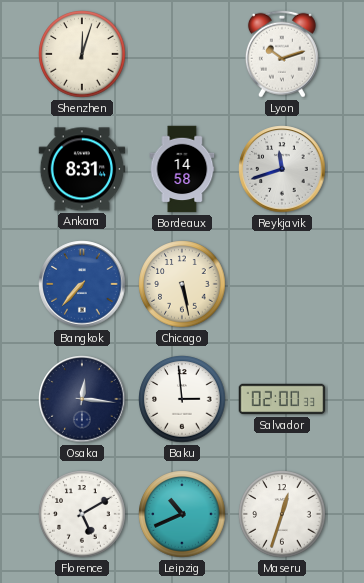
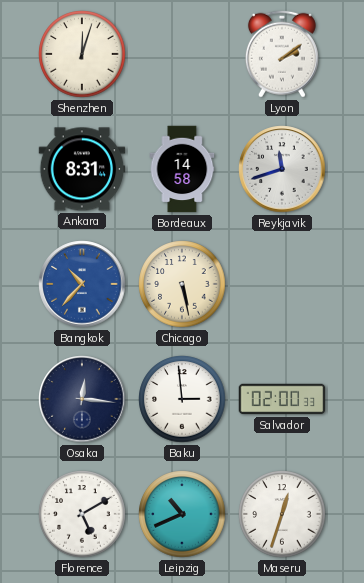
Lyon: 10:12 -> 2:09
Bangkok: 7:37 -> 10:37
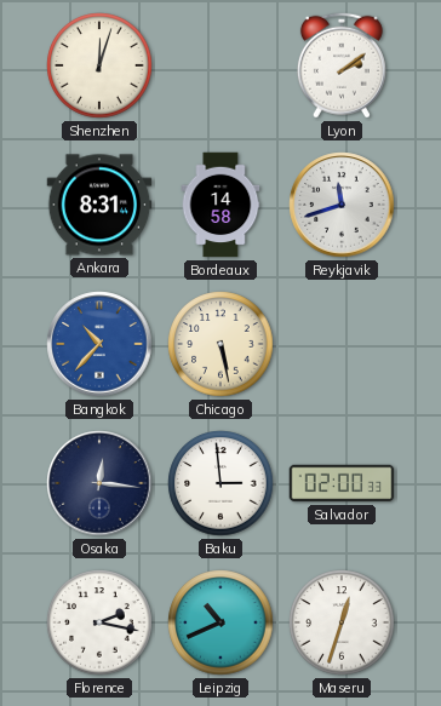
Florence: 5:10 -> 2:17
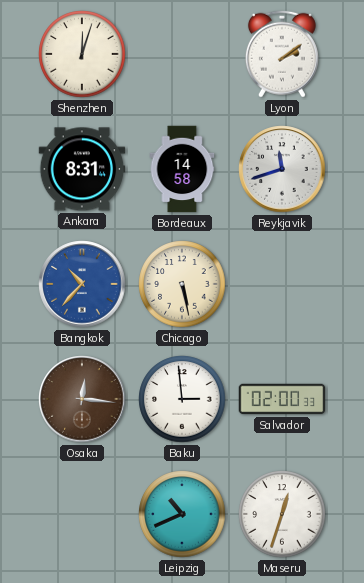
Osaka dial: navy -> brown
Florence: 2:17 -> none
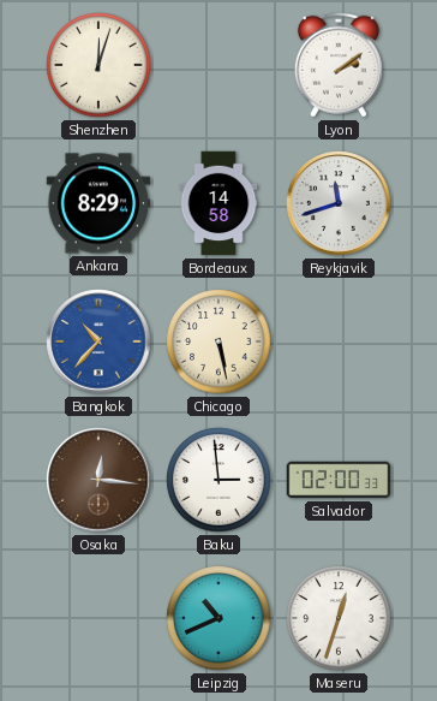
Ankara: 8:31 -> 8:29
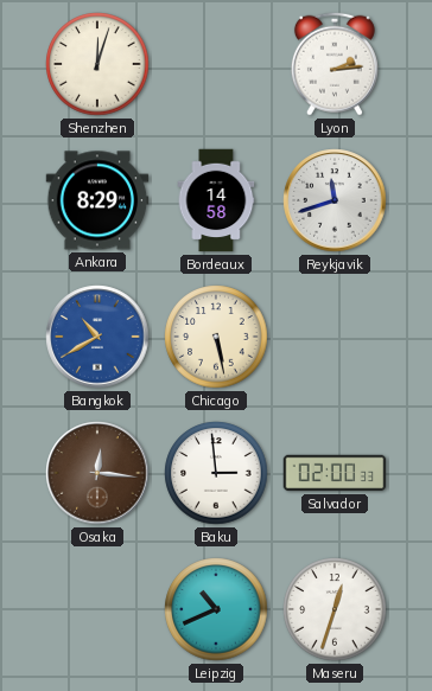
Lyon: 2:09 -> 2:14
Bangkok: 10:37 -> 10:40
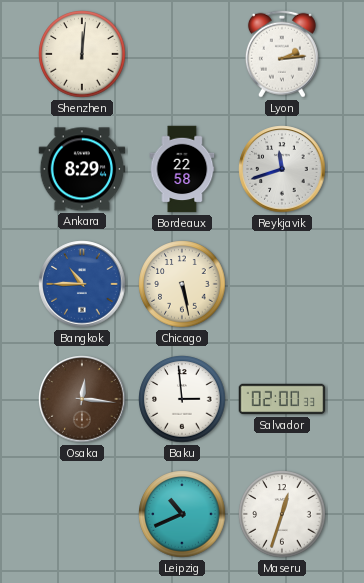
Shenzhen: 12:03 -> 12:01
Bordeaux: 14:58 -> 22:58
Bangkok: 10:40 -> 10:45
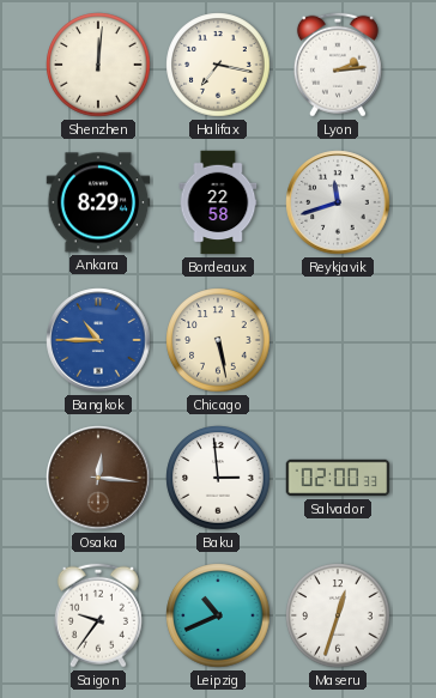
Halifax: none -> 7:17
Saigon: none -> 9:36
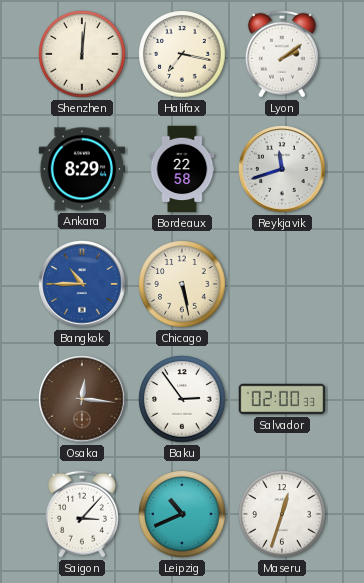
Lyon: 2:14 -> 2:09
Baku: 2:59 -> 2:54
Saigon: 9:36 -> 3:07
